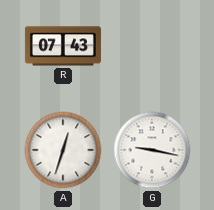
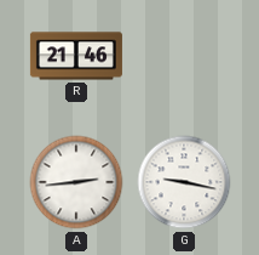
R: 07:43 -> 21:46
A: 12:33 -> 2:44
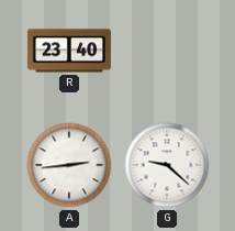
R: 21:46 -> 23:40
G: 9:17 -> 9:22
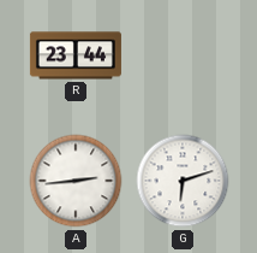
R: 23:40 -> 23:44
G: 9:22 -> 6:12
